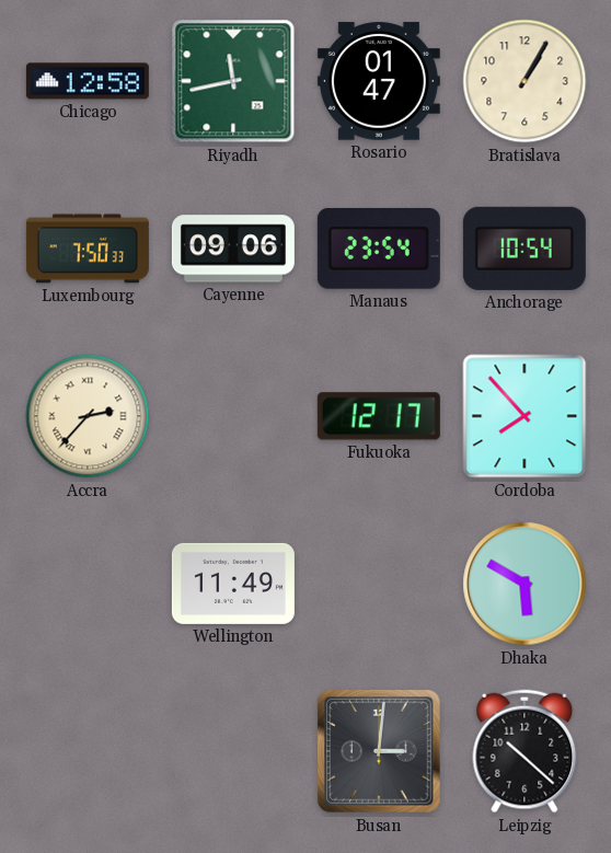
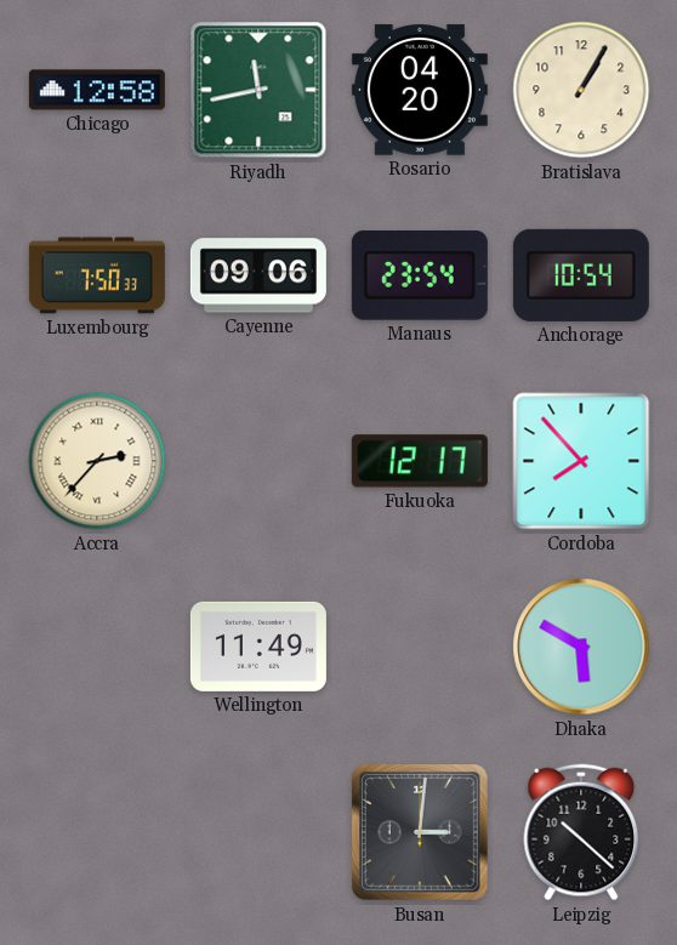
Rosario: 01:47 -> 04:20
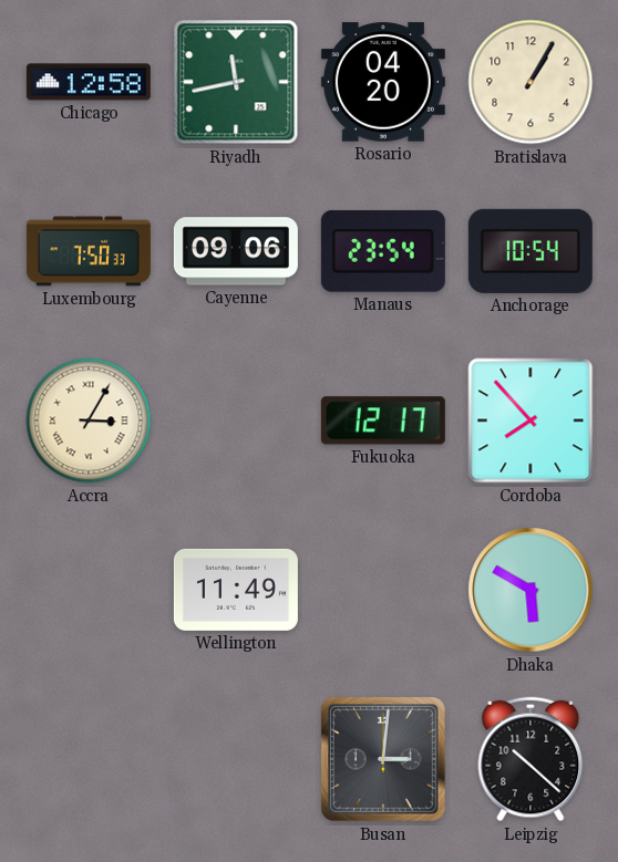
Accra: 2:37 -> 3:05
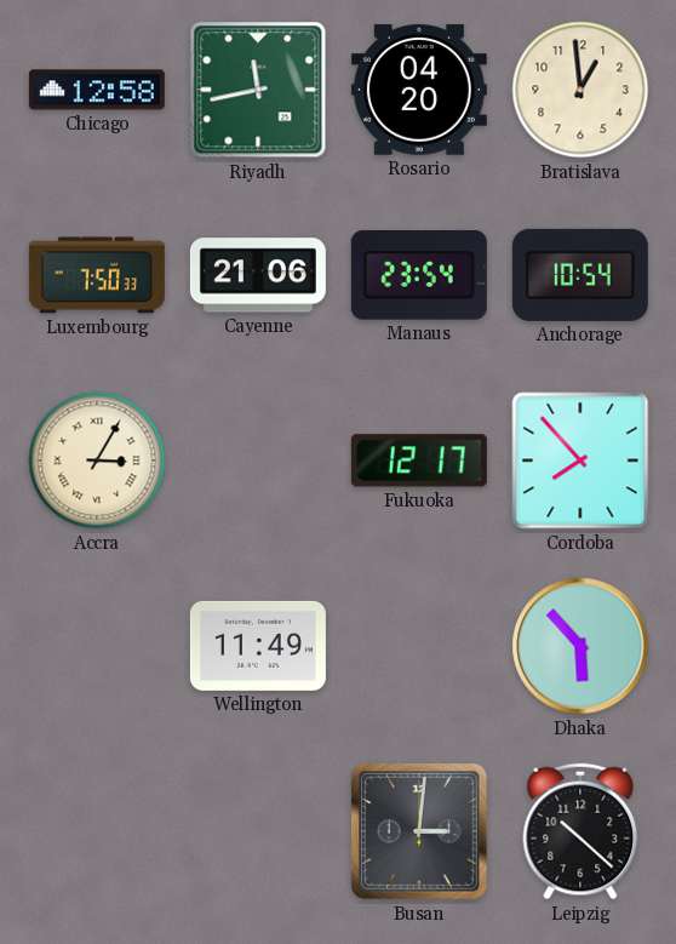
Bratislava: 1:05 -> 12:59
Cayenne: 09:06 -> 21:06
Dhaka: 5:50 -> 5:53
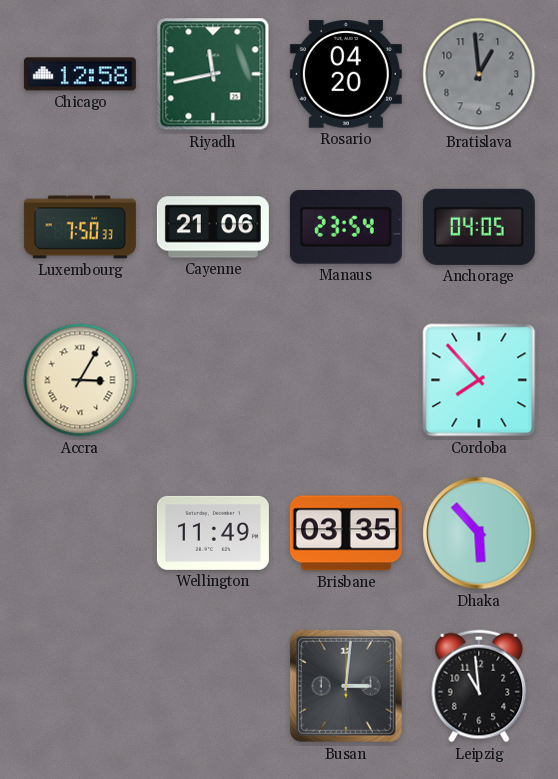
Bratislava dial: cream -> grey
Anchorage: 10:54 -> 04:05
Fukuoka: 12:17 -> none
Brisbane: none -> 03:35
Leipzig: 10:22 -> 10:59
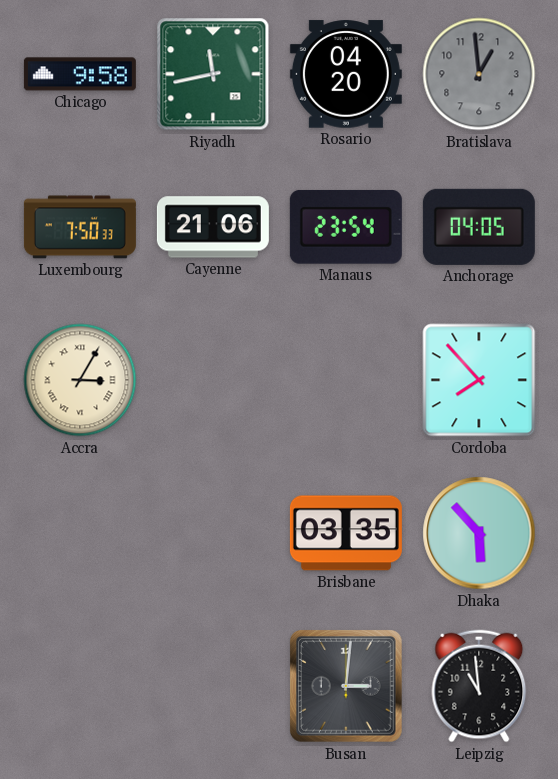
Chicago: 12:58 -> 9:58
Wellington: 11:49 -> none
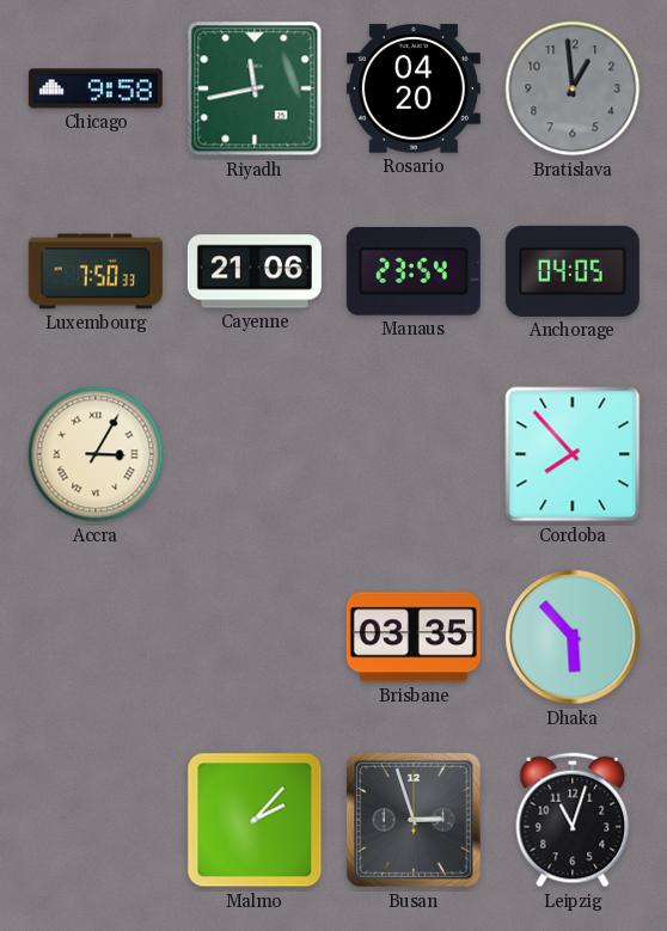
Malmo: none -> 2:07
Busan: 3:01 -> 2:57
Leipzig: 10:59 -> 11:03
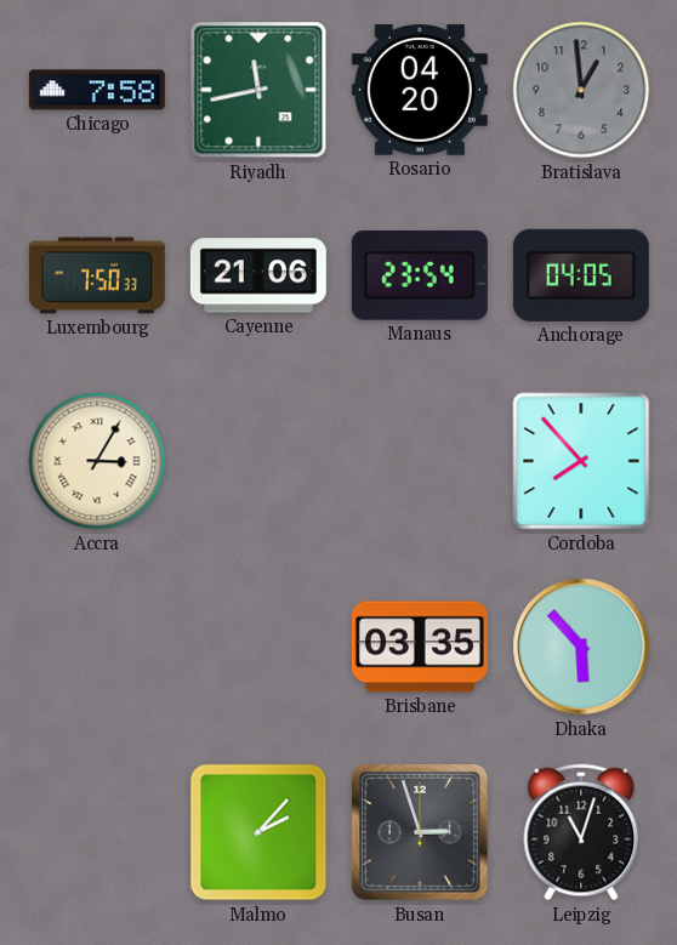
Chicago: 9:58 -> 7:58
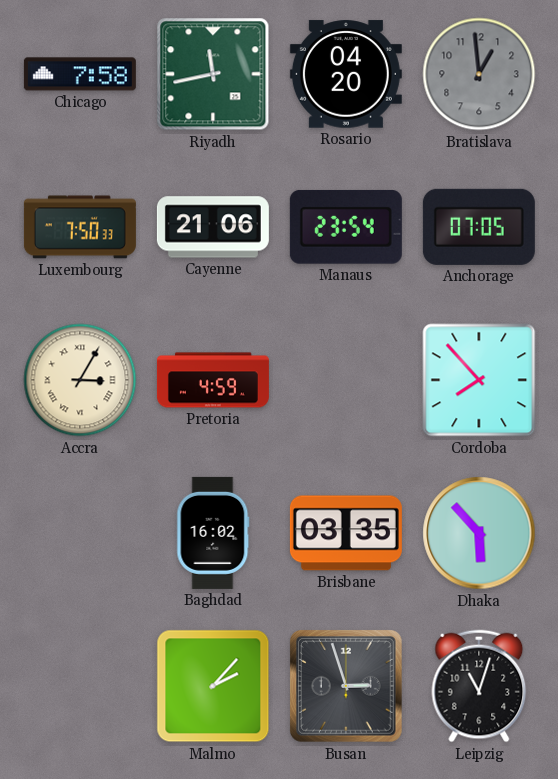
Anchorage: 04:05 -> 07:05
Pretoria: none -> 4:59
Baghdad: none -> 16:02
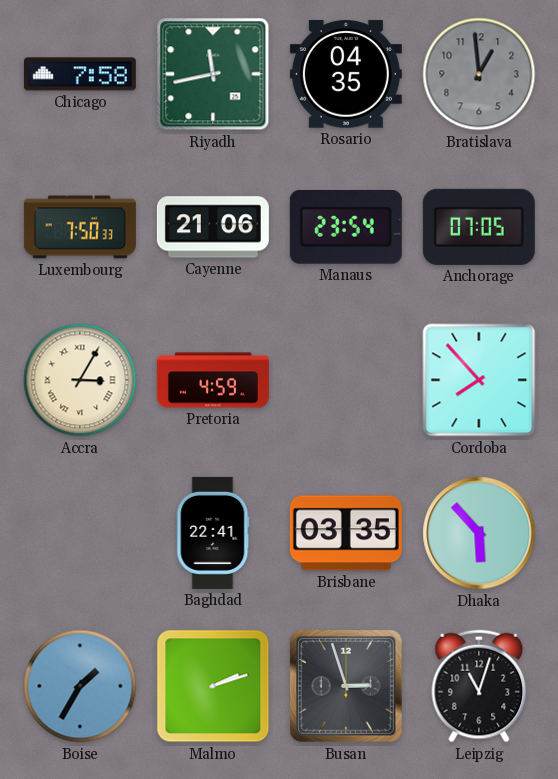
Rosario: 04:20 -> 04:35
Baghdad: 16:02 -> 22:41
Boise: none -> 1:35
Malmo: 2:07 -> 2:12
